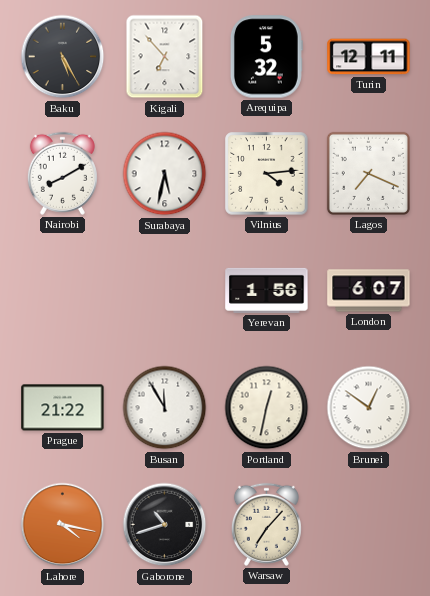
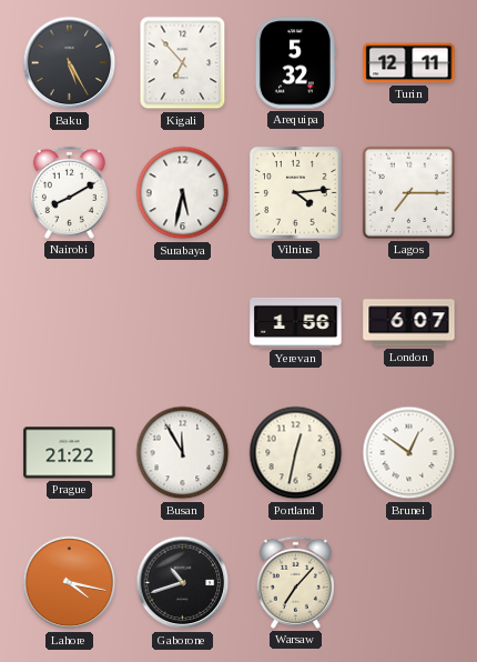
Lagos: 7:19 -> 7:15
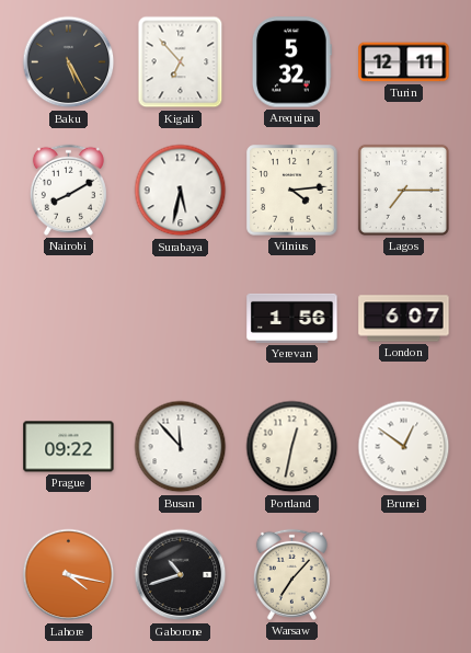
Prague: 21:22 -> 09:22
Busan: 11:55 -> 11:53
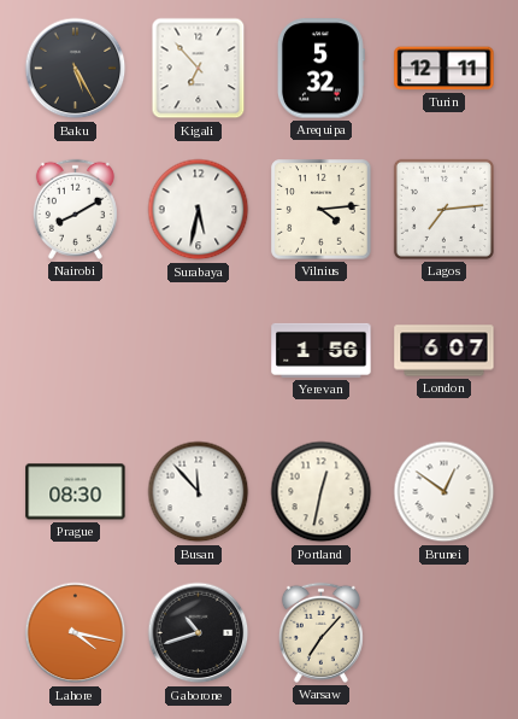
Lagos: 7:15 -> 7:14
Prague: 09:22 -> 08:30
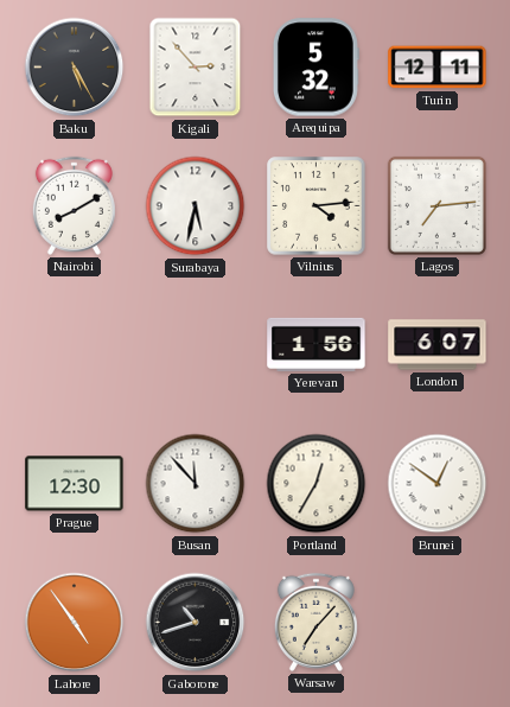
Kigali: 6:53 -> 2:53
Prague: 08:30 -> 12:30
Portland: 12:32 -> 12:35
Lahore: 4:17 -> 4:54
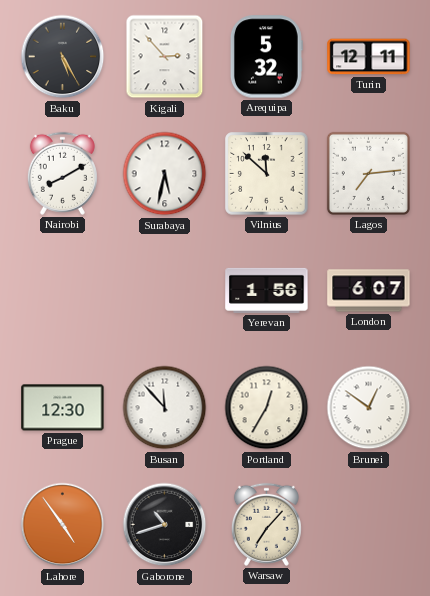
Vilnius: 4:14 -> 11:52
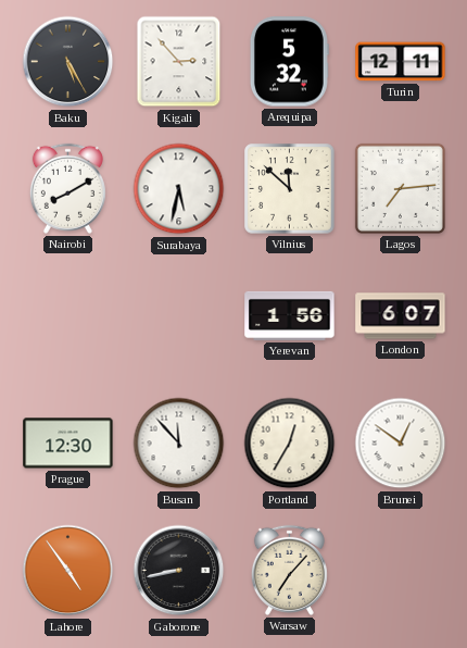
Gaborone: 10:42 -> 8:43
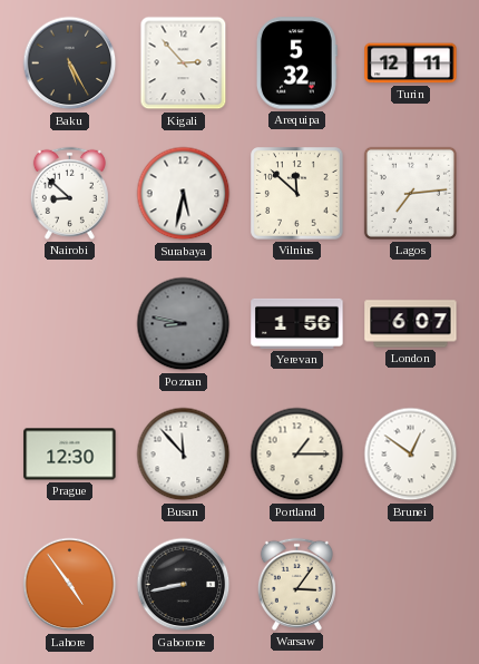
Nairobi: 8:10 -> 8:52
Poznan: none -> 8:47
Portland: 12:35 -> 1:15
Warsaw: 7:07 -> 3:06
